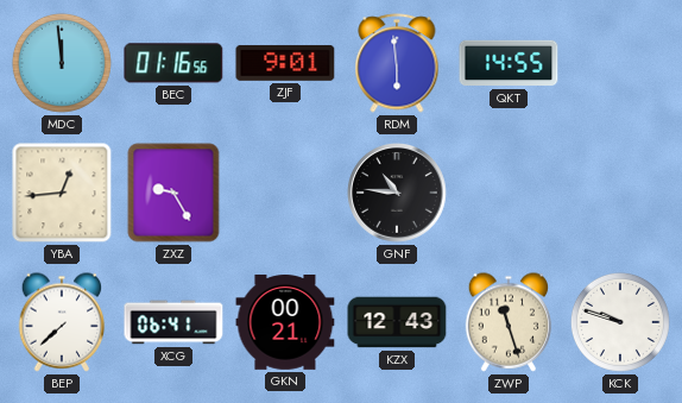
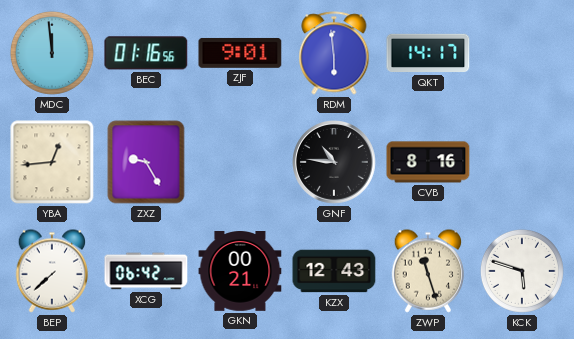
QKT: 14:55 -> 14:17
CVB: none -> 8:16
XCG: 06:41 -> 06:42
KCK: 9:48 -> 5:48
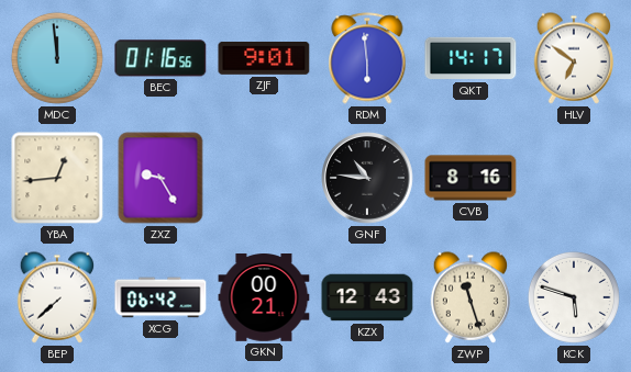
HLV: none -> 6:51
